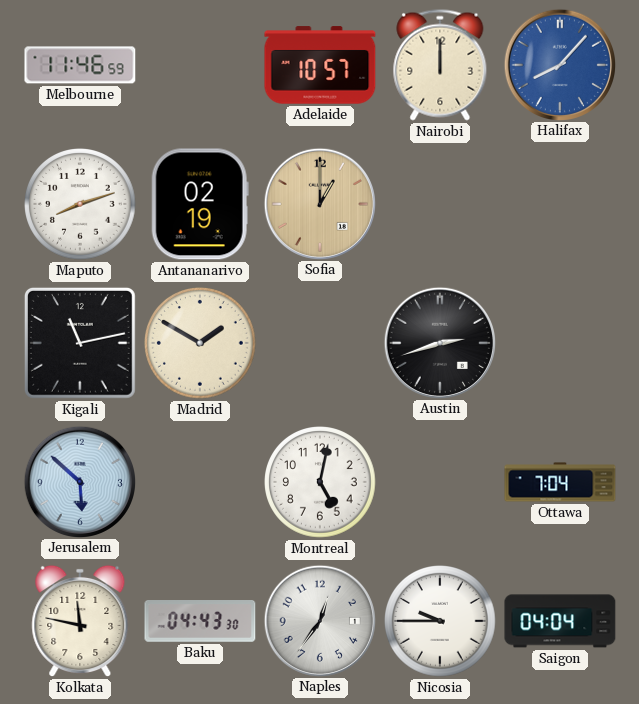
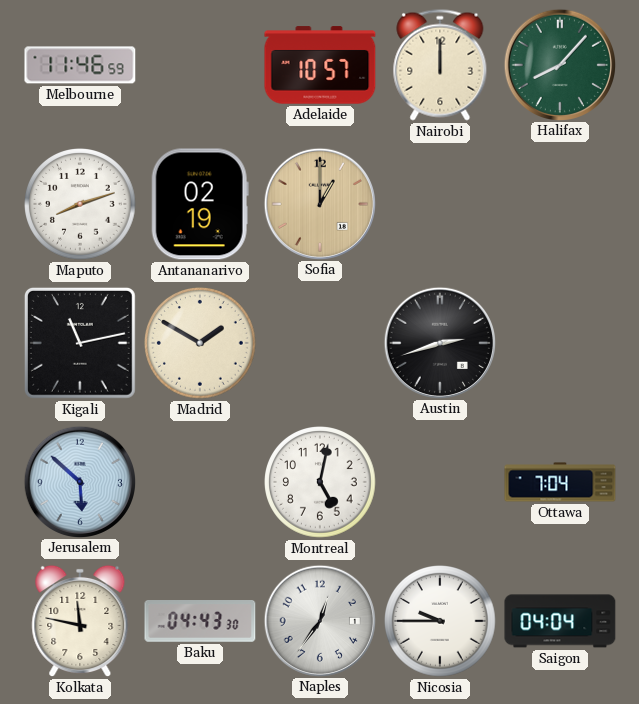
Halifax dial: blue -> green
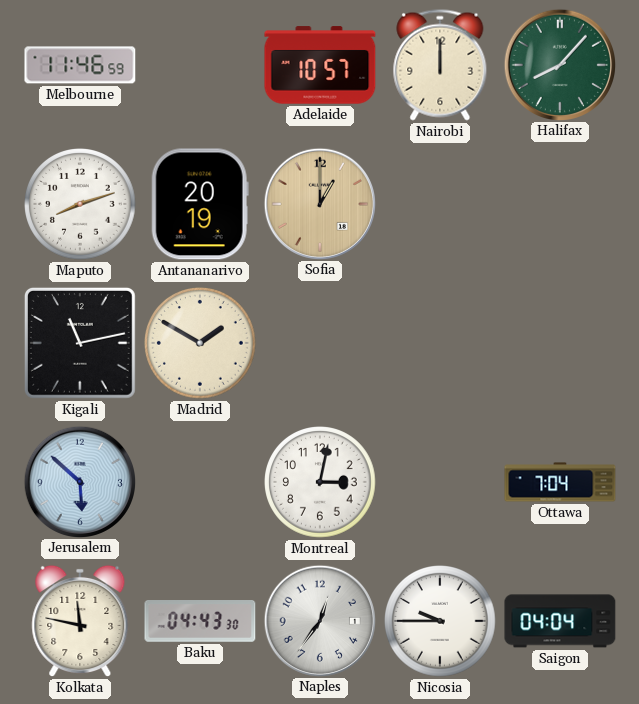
Antananarivo: 02:19 -> 20:19
Austin: 2:42 -> none
Montreal: 5:02 -> 3:02
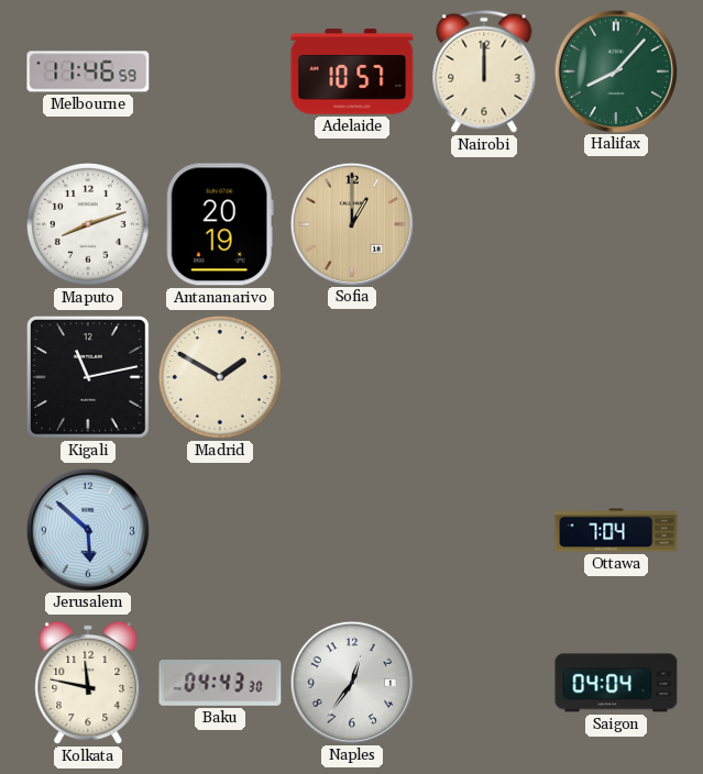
Montreal: 3:02 -> none
Nicosia: 9:45 -> none
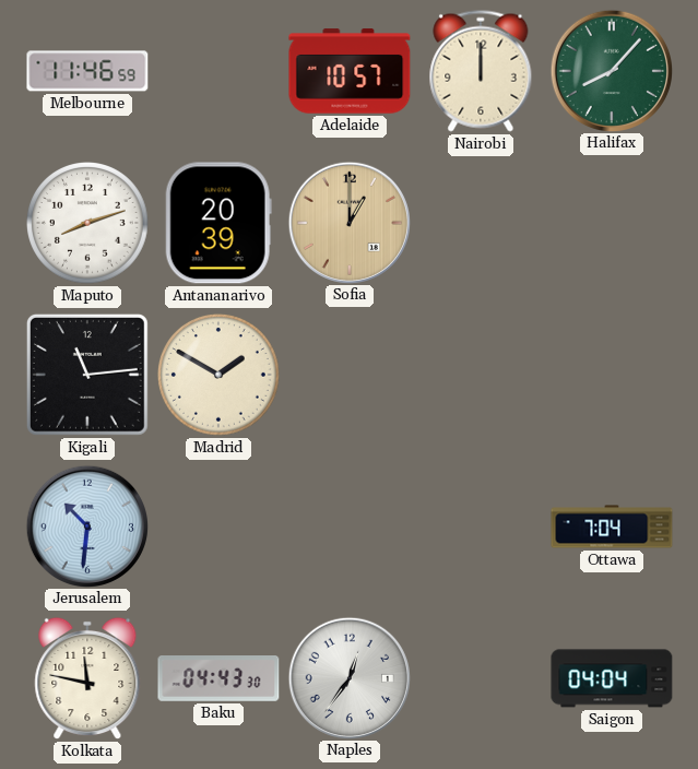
Antananarivo: 20:19 -> 20:39
Kigali: 11:13 -> 11:14
Jerusalem: 5:52 -> 10:31
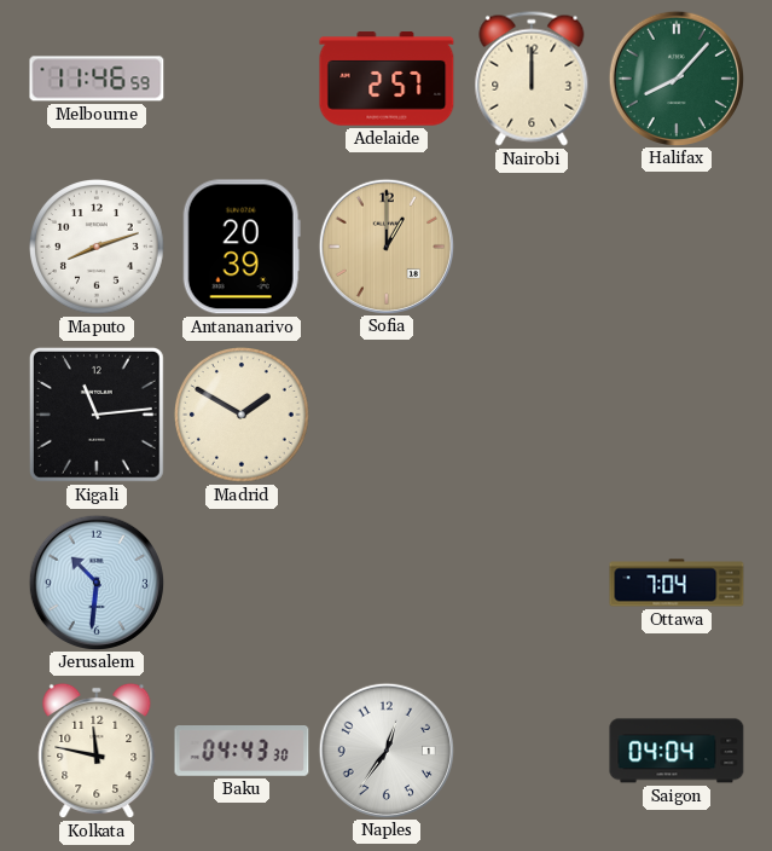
Adelaide: 10:57 -> 2:57
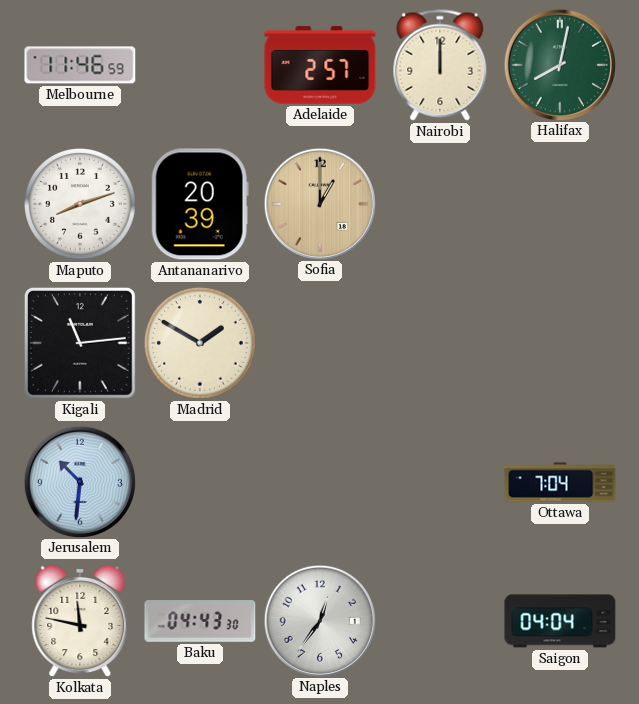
Halifax: 8:07 -> 8:02
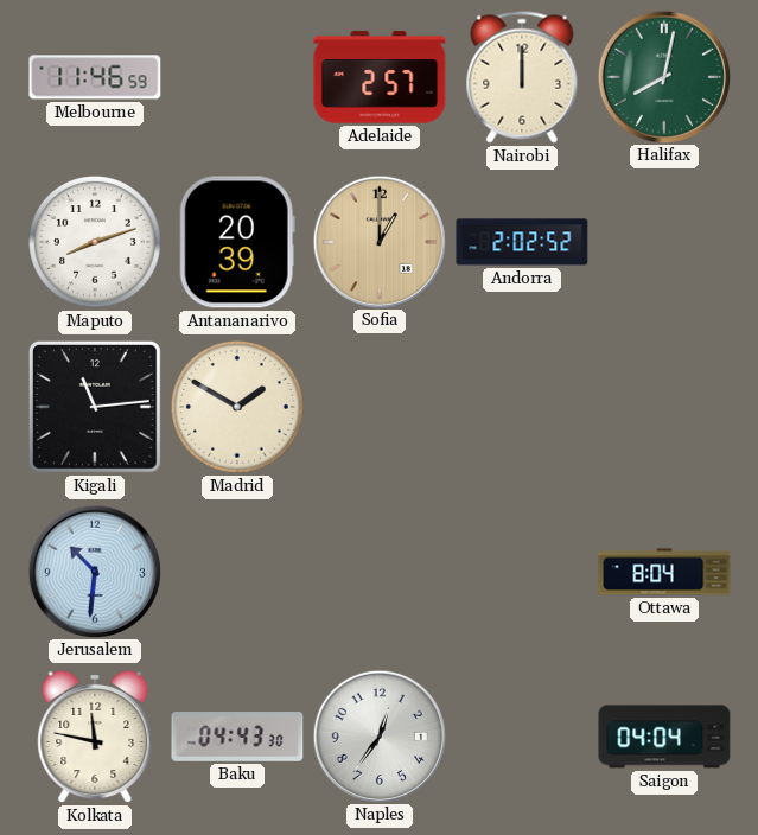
Andorra: none -> 2:02
Ottawa: 7:04 -> 8:04
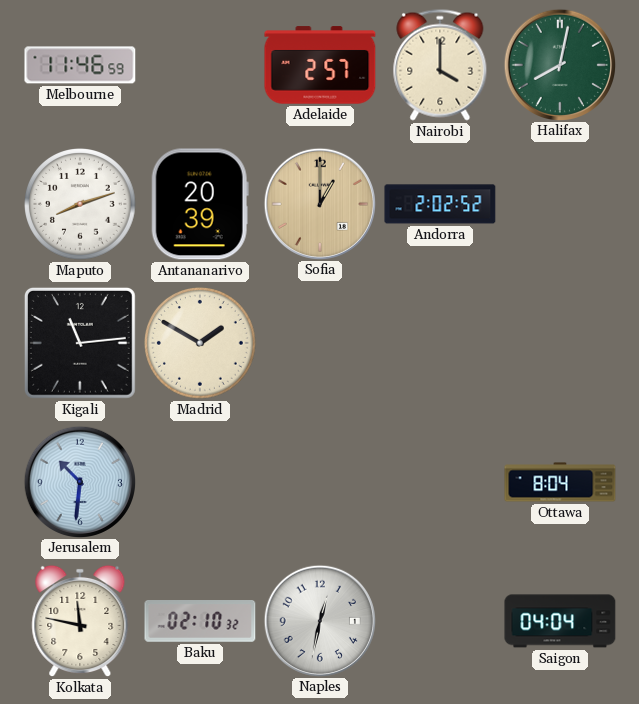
Nairobi: 12:00 -> 4:00
Baku: 04:43 -> 02:10
Naples: 12:36 -> 12:32
